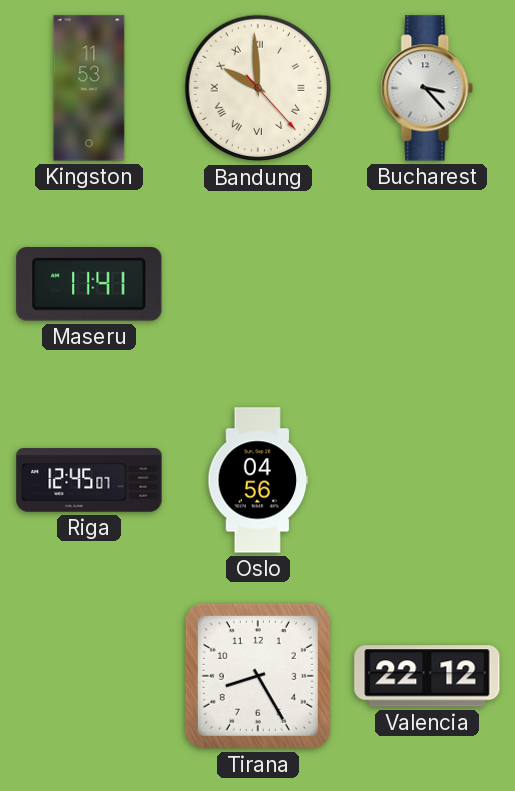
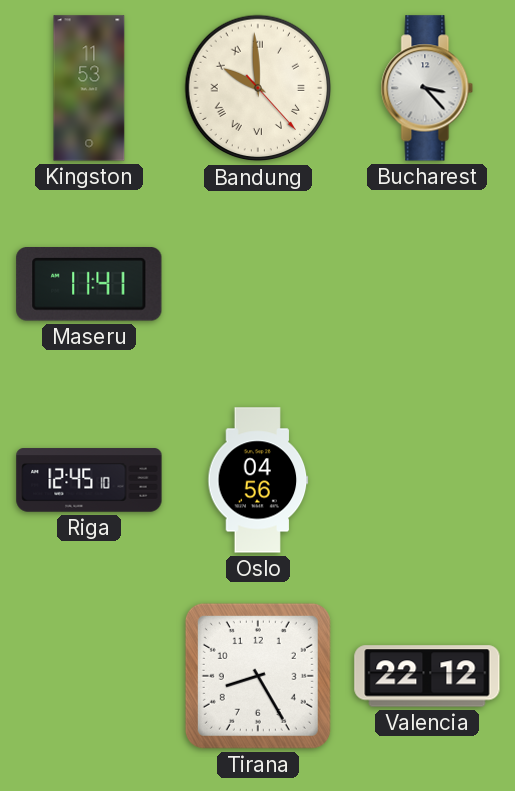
Riga: 12:45:07 -> 12:45:10
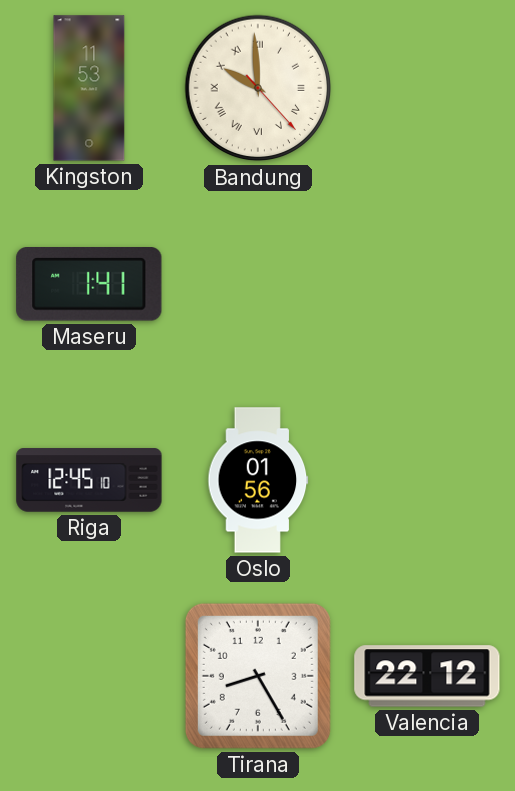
Bucharest: 3:23 -> none
Maseru: 11:41 -> 1:41
Oslo: 04:56 -> 01:56
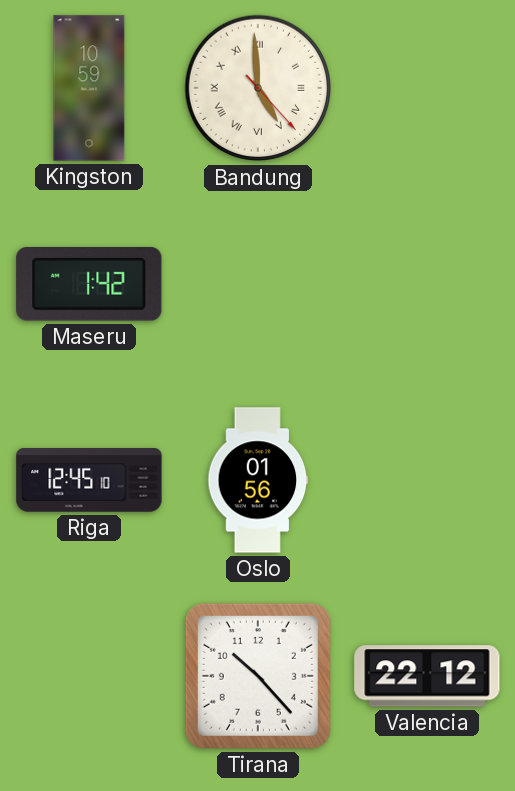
Kingston: 11:53 -> 10:59
Bandung: 9:59 -> 4:59
Maseru: 1:41 -> 1:42
Tirana: 8:25 -> 10:23
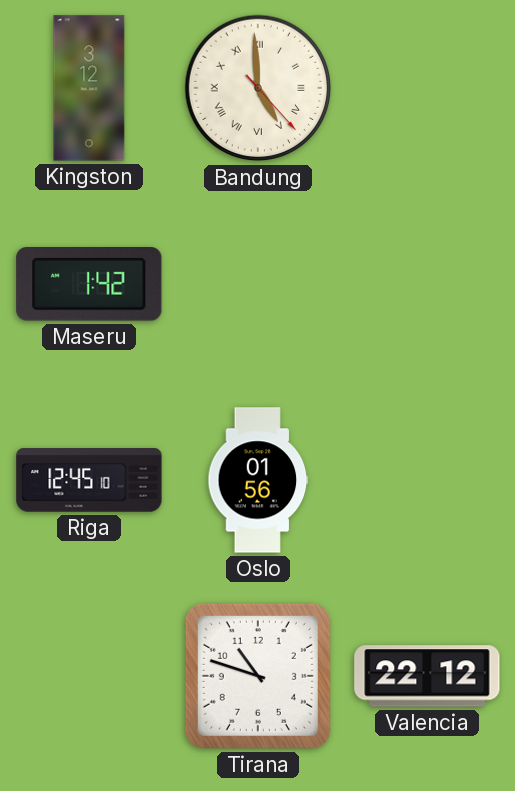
Kingston: 10:59 -> 3:12
Tirana: 10:23 -> 10:48
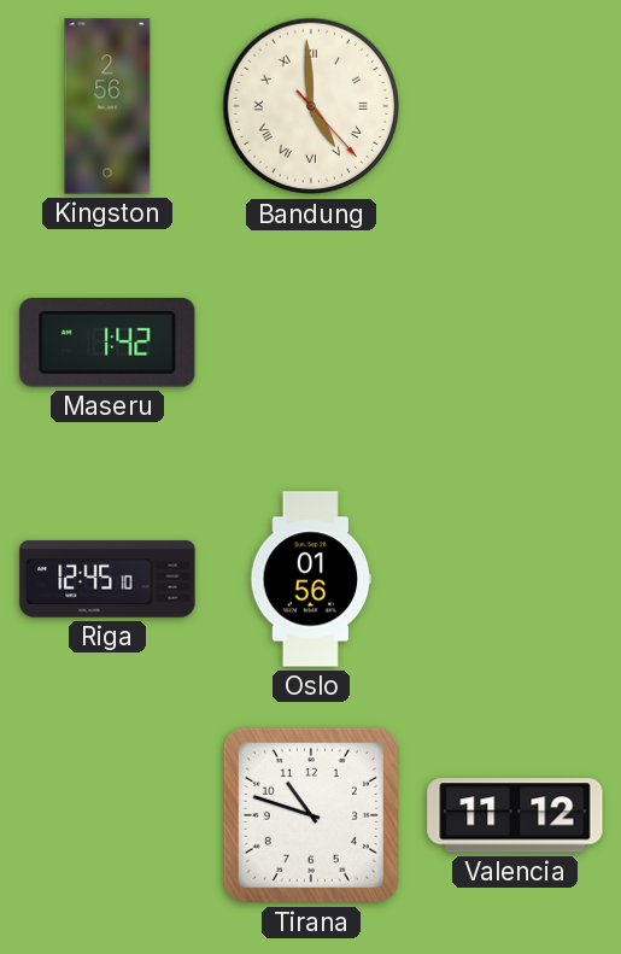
Kingston: 3:12 -> 2:56
Valencia: 22:12 -> 11:12
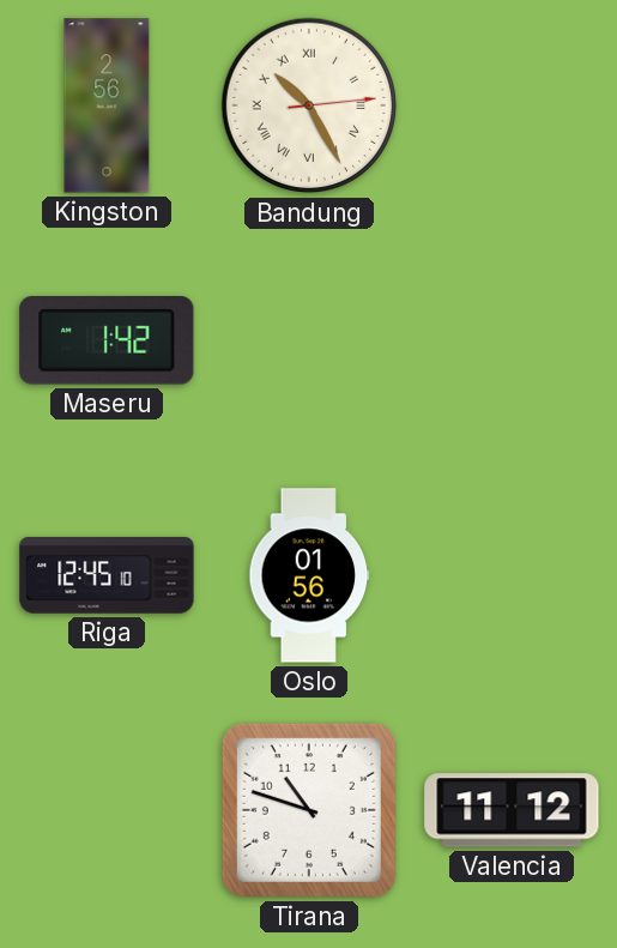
Bandung: 4:59 -> 10:25
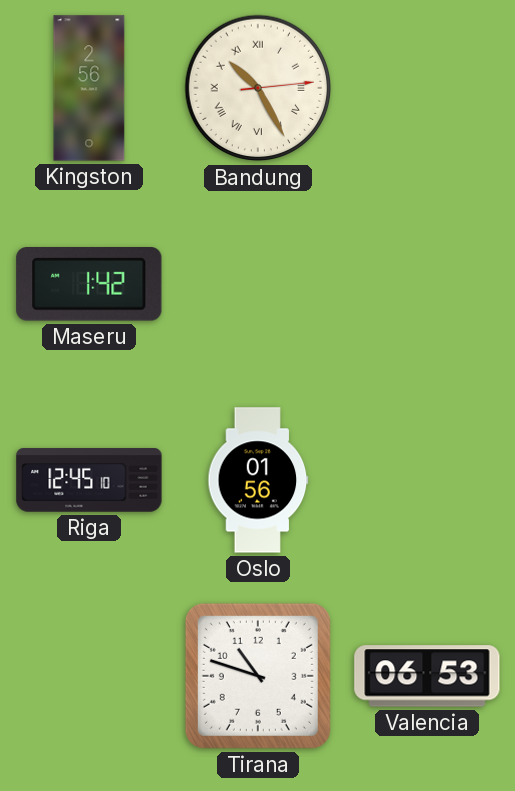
Valencia: 11:12 -> 06:53
